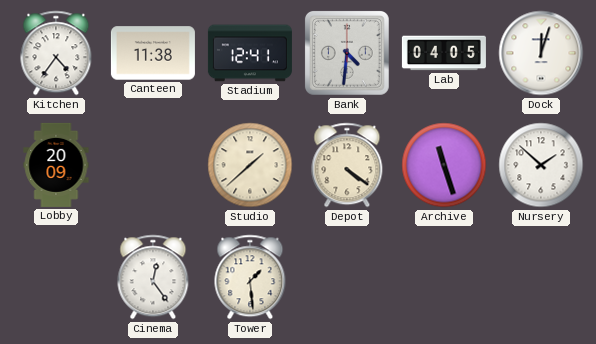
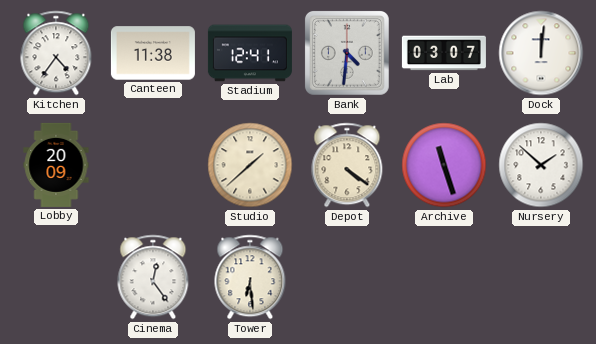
Lab: 04:05 -> 03:07
Dock: 12:03 -> 12:01
Tower: 1:29 -> 6:29
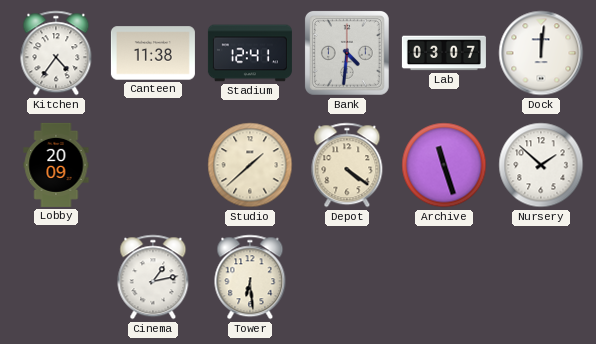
Cinema: 12:24 -> 1:13
